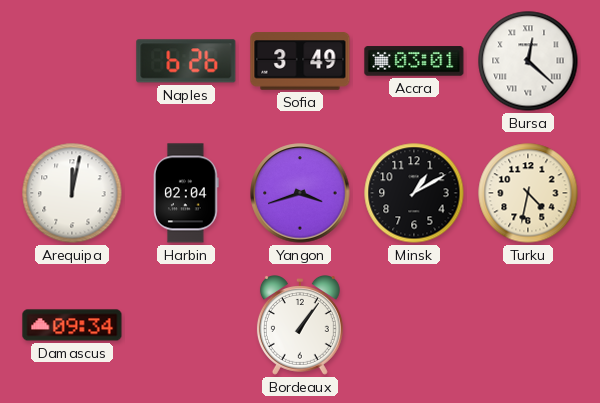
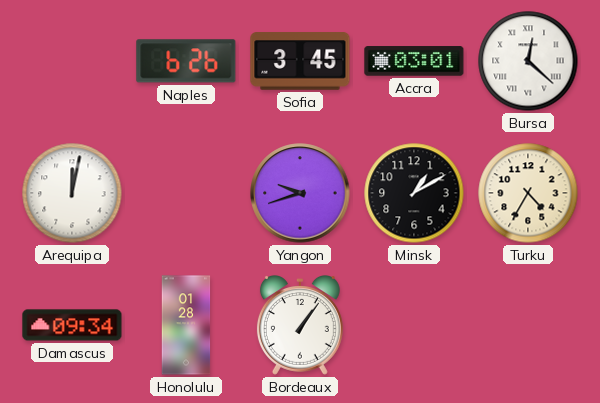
Sofia: 3:49 -> 3:45
Harbin: 02:04 -> none
Yangon: 3:42 -> 9:42
Turku: 4:32 -> 4:35
Honolulu: none -> 01:28
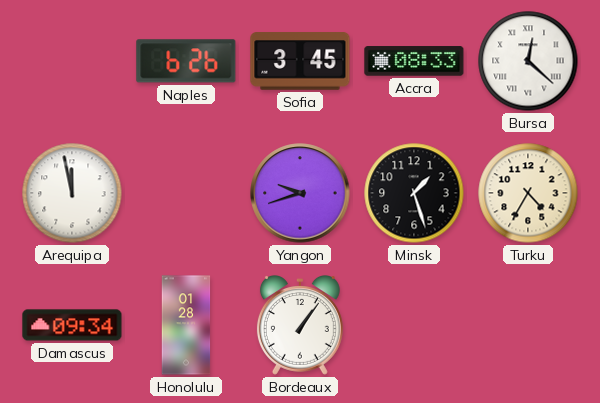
Accra: 03:01 -> 08:33
Arequipa: 12:02 -> 11:58
Minsk: 1:10 -> 1:27
